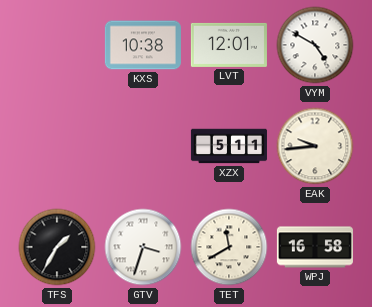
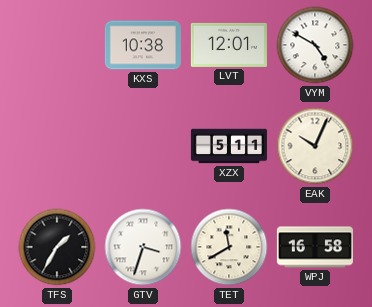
EAK: 9:44 -> 10:04
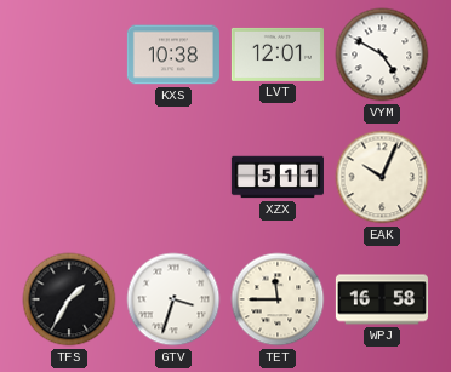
TET: 11:40 -> 11:45
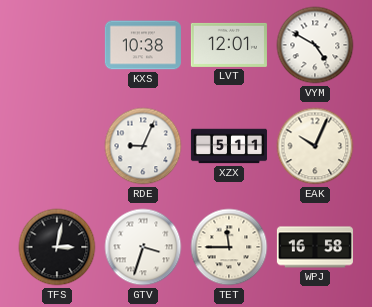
RDE: none -> 9:04
TFS: 1:35 -> 3:02
